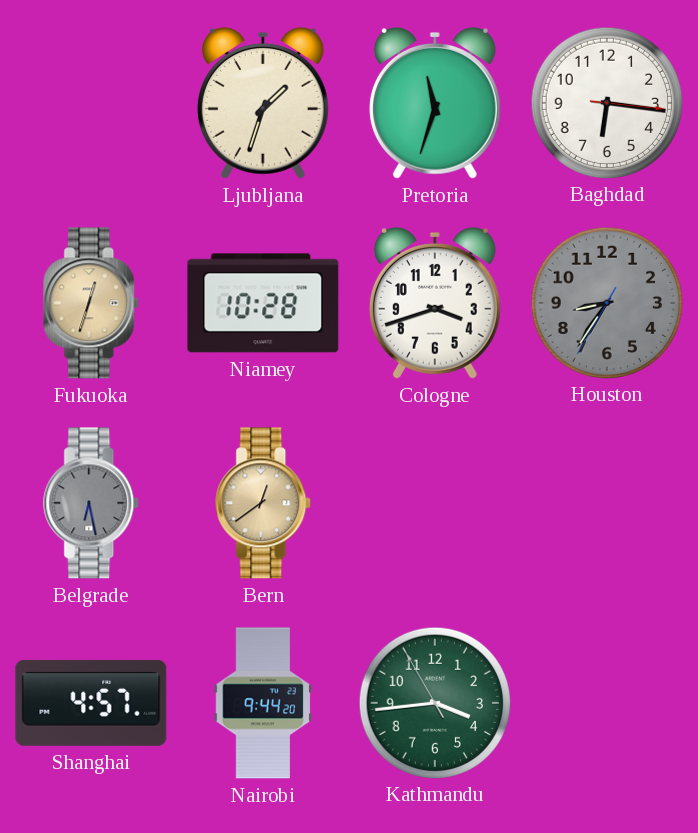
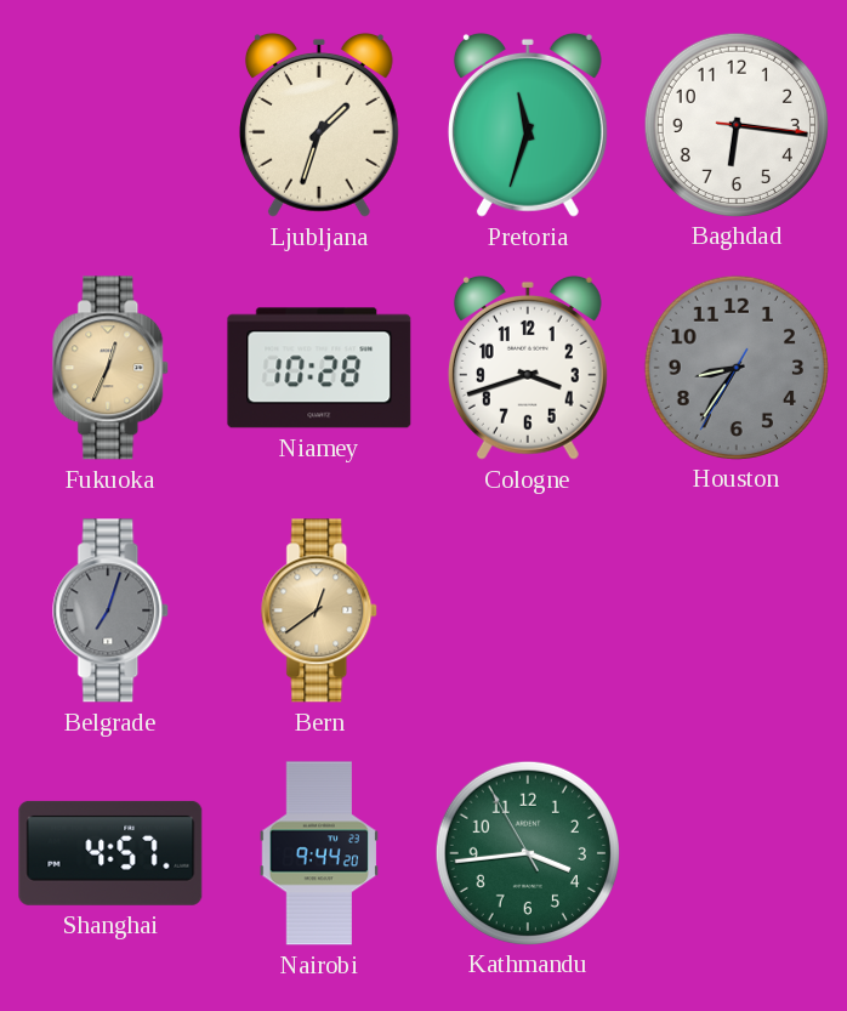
Fukuoka: 12:33 -> 12:34
Belgrade: 6:28 -> 7:03
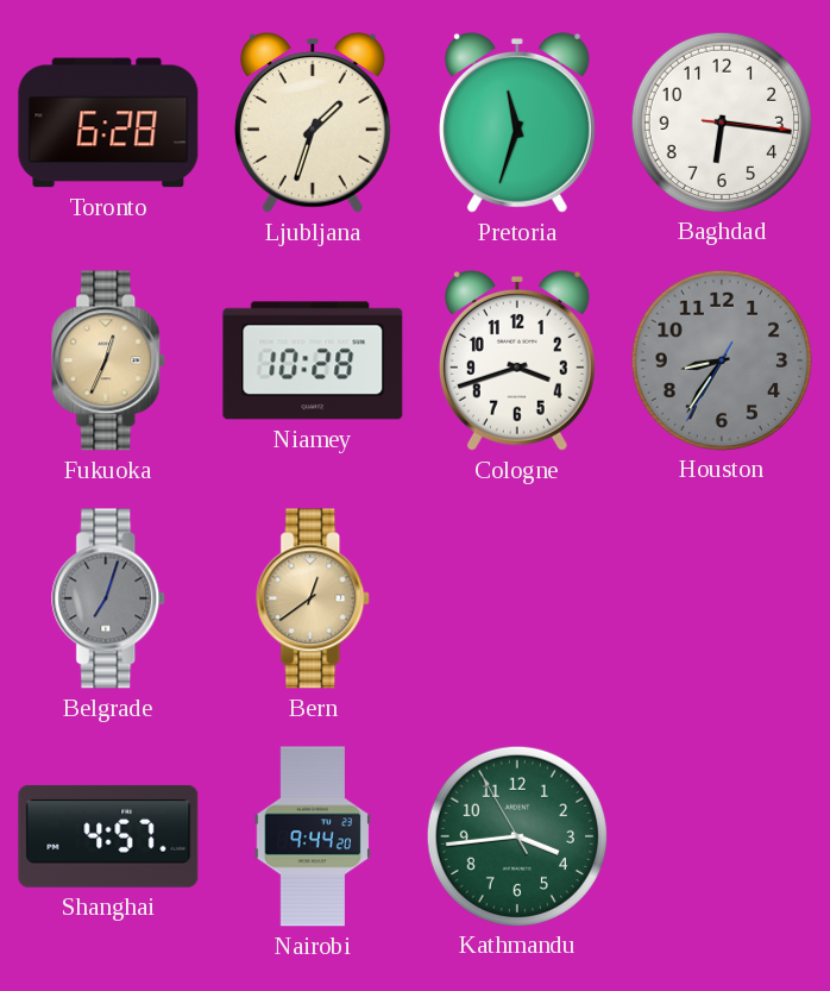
Toronto: none -> 6:28
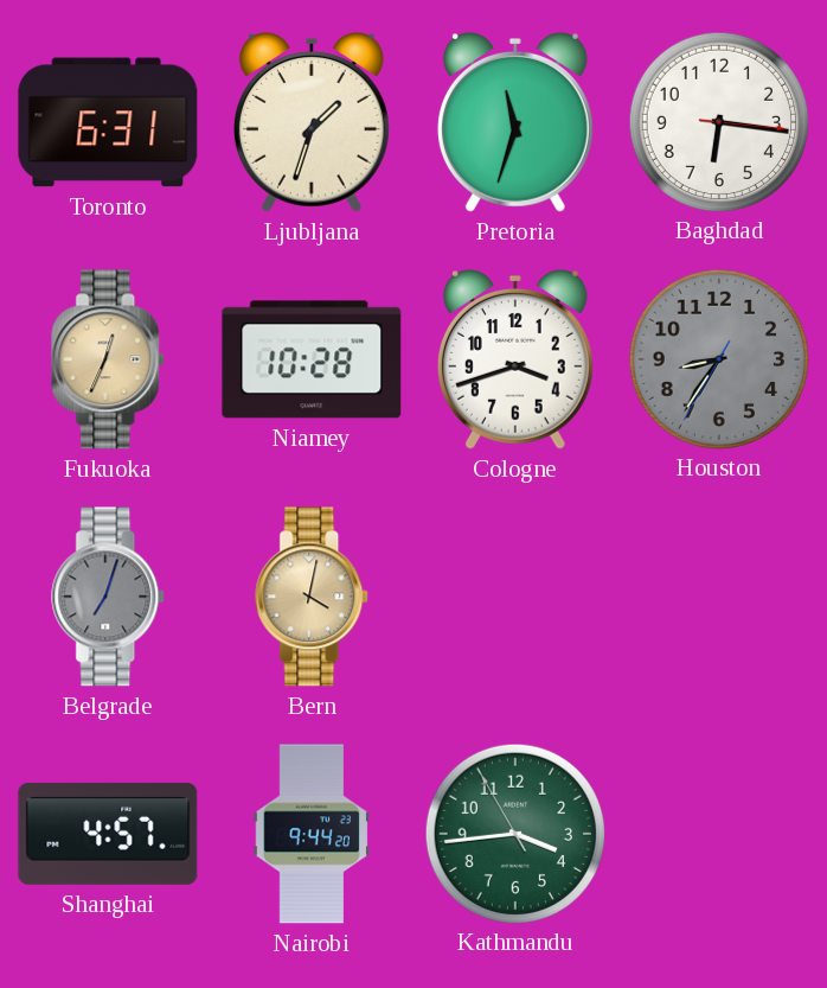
Toronto: 6:28 -> 6:31
Bern: 12:39 -> 4:02
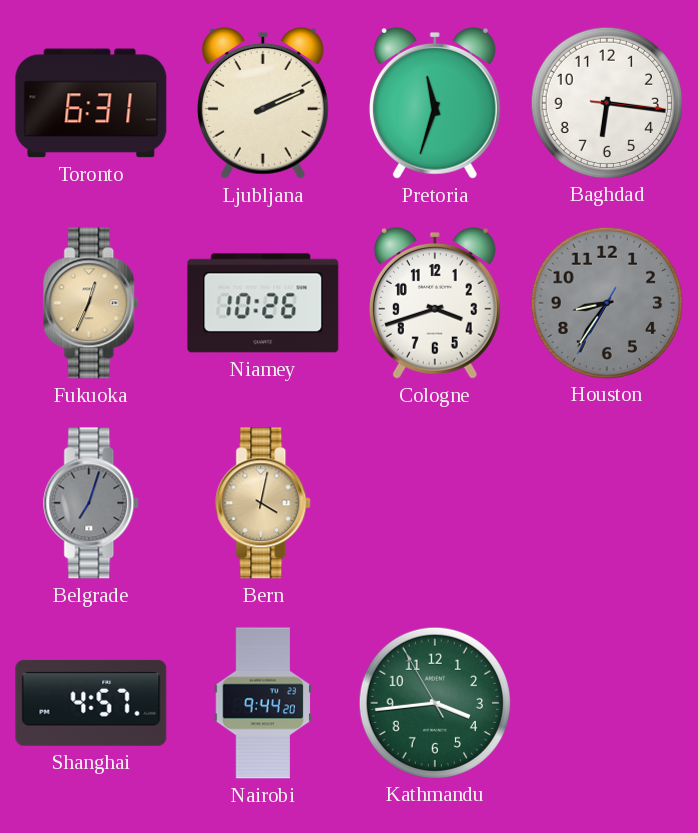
Ljubljana: 1:33 -> 2:11
Niamey: 10:28 -> 10:26
